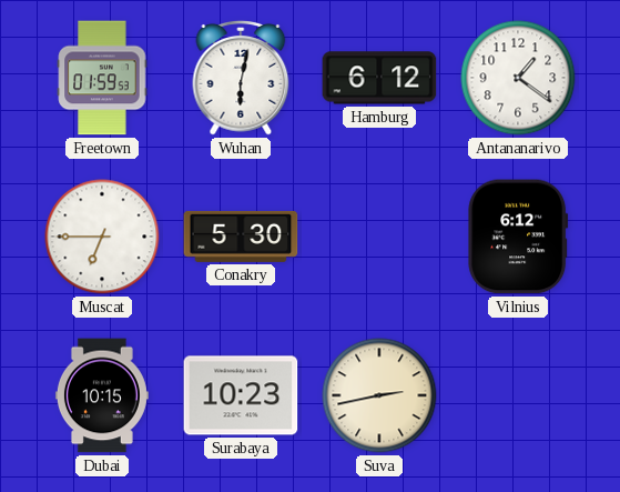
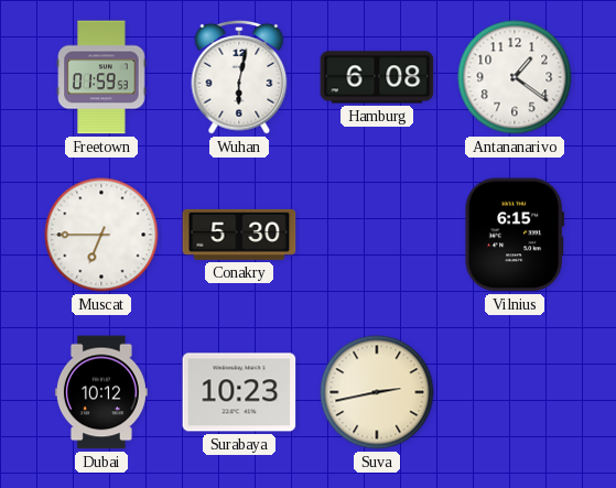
Hamburg: 6:12 -> 6:08
Vilnius: 6:12 -> 6:15
Dubai: 10:15 -> 10:12
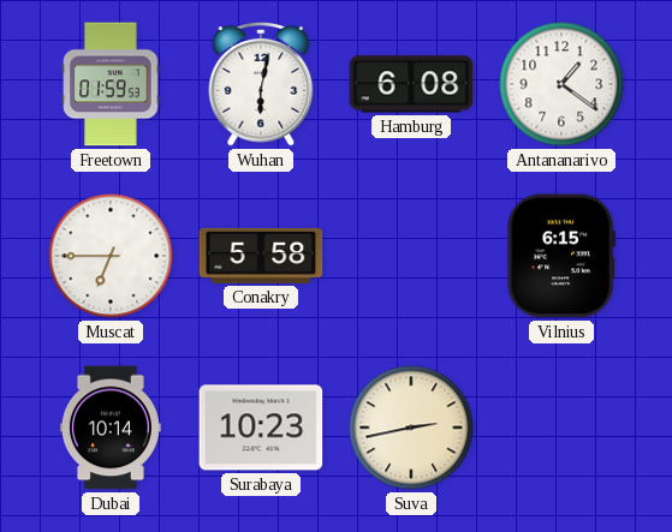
Conakry: 5:30 -> 5:58
Dubai: 10:12 -> 10:14
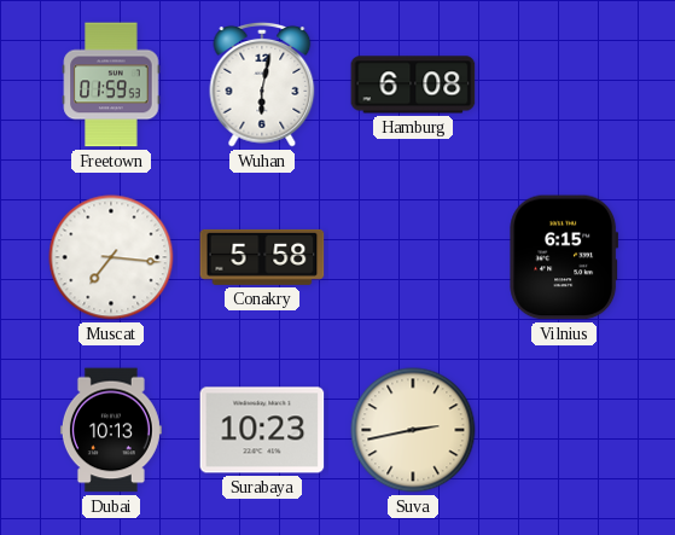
Antananarivo: 1:21 -> none
Muscat: 6:45 -> 7:16
Dubai: 10:14 -> 10:13
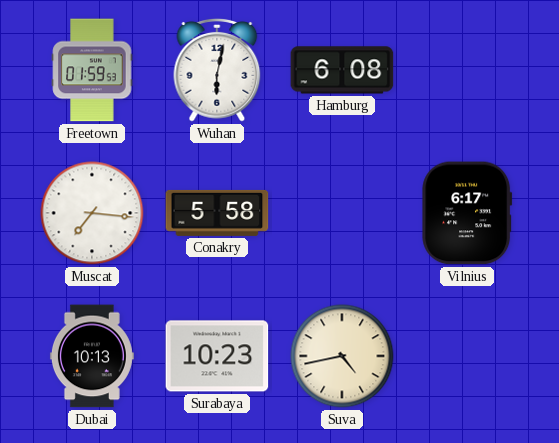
Vilnius: 6:15 -> 6:17
Suva: 2:43 -> 4:43
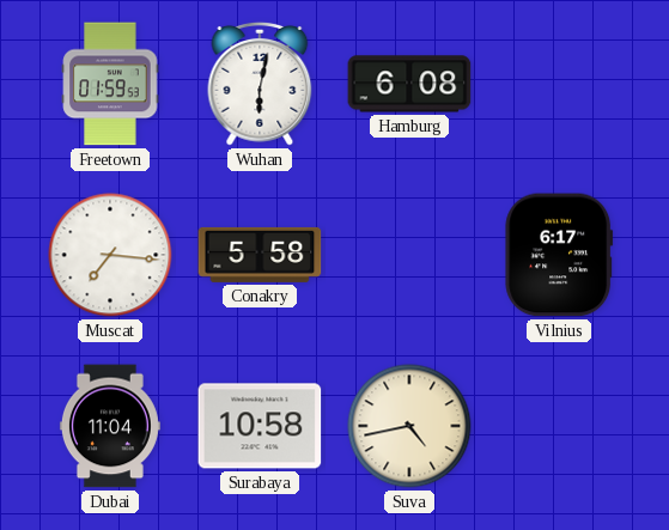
Dubai: 10:13 -> 11:04
Surabaya: 10:23 -> 10:58
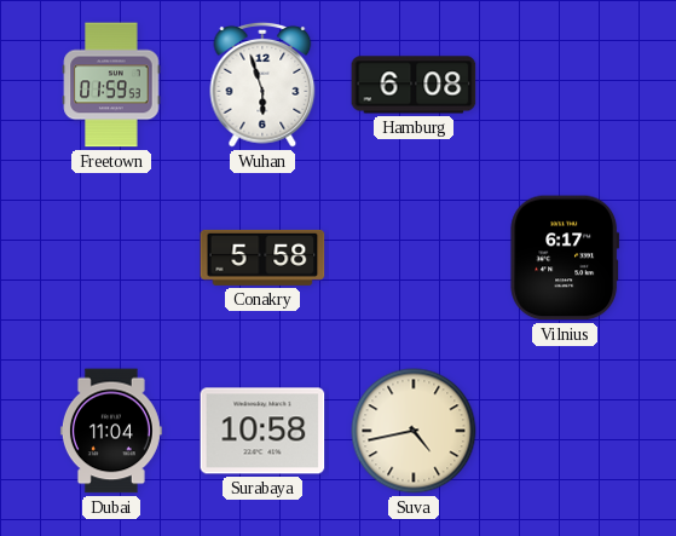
Wuhan: 6:02 -> 5:57
Muscat: 7:16 -> none
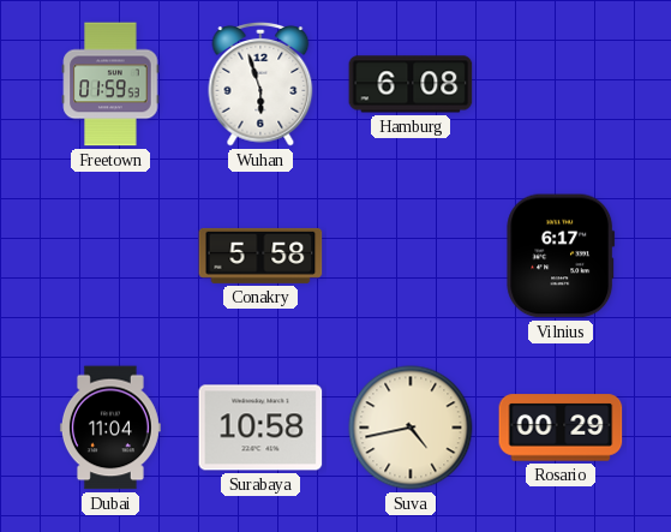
Rosario: none -> 00:29
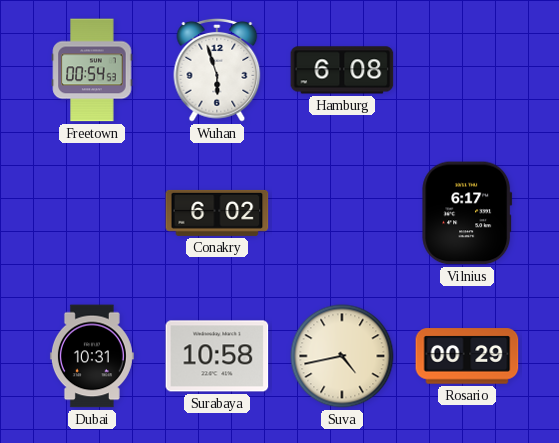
Freetown: 01:59 -> 00:54
Conakry: 5:58 -> 6:02
Dubai: 11:04 -> 10:31
